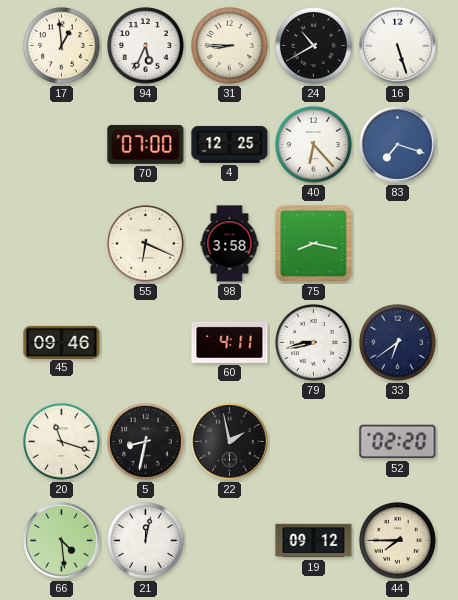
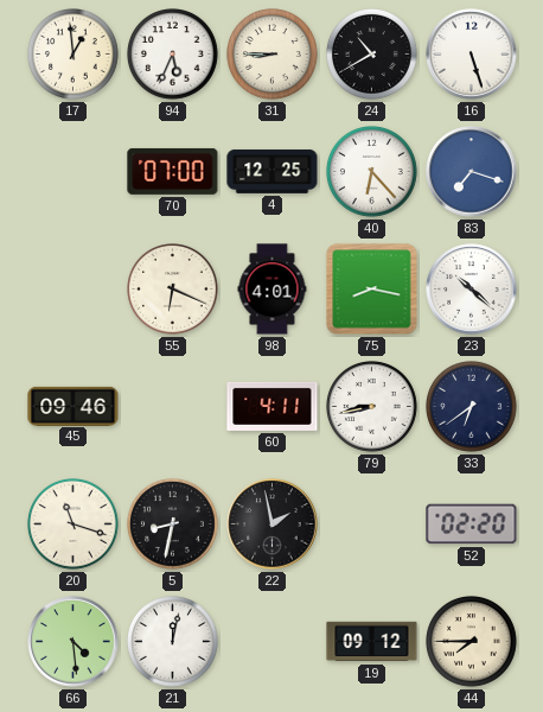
98: 3:58 -> 4:01
23: none -> 10:22
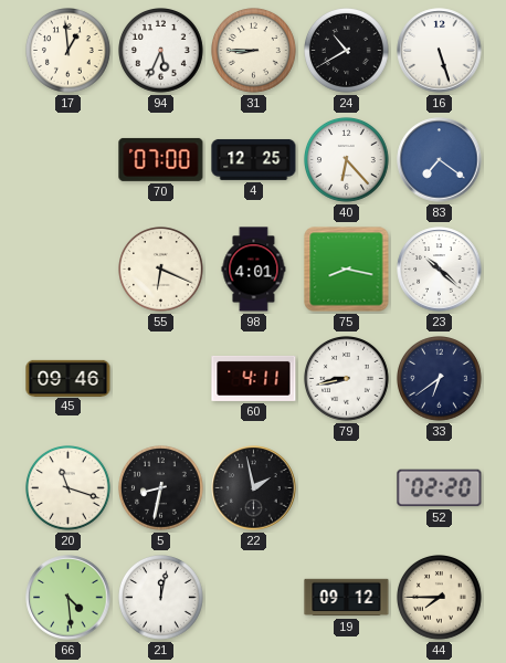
83: 7:18 -> 7:21
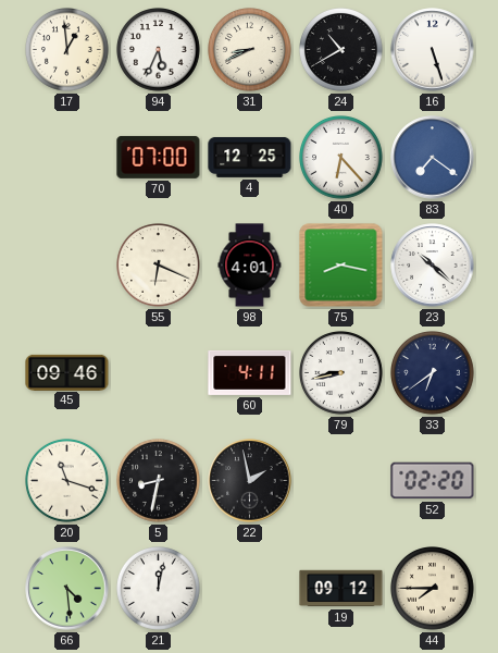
31: 8:45 -> 8:41
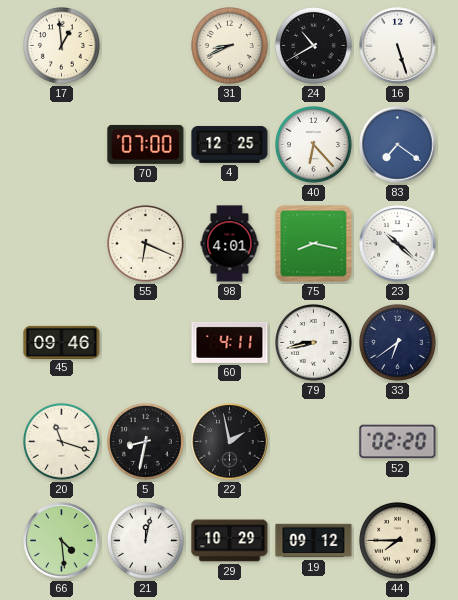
94: 5:34 -> none
29: none -> 10:29
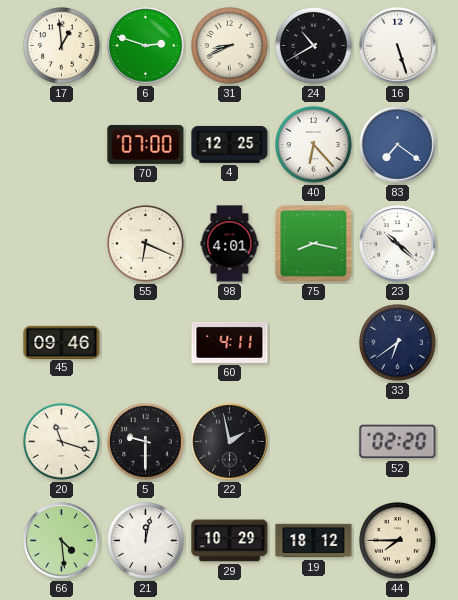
6: none -> 2:48
79: 8:43 -> none
5: 8:32 -> 9:30
19: 09:12 -> 18:12
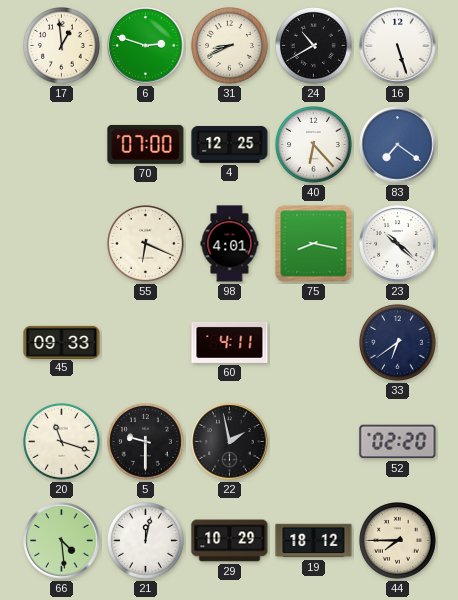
45: 09:46 -> 09:33
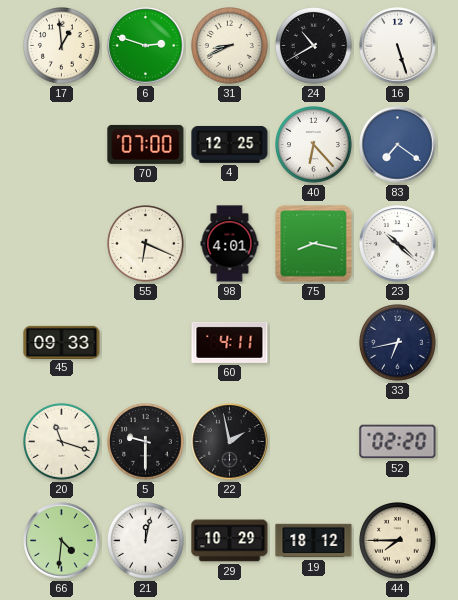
33: 6:39 -> 6:43
66: 4:29 -> 4:31
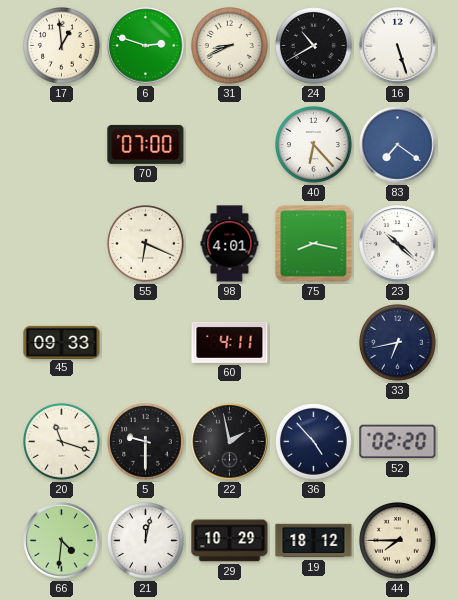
4: 12:25 -> none
36: none -> 4:53
